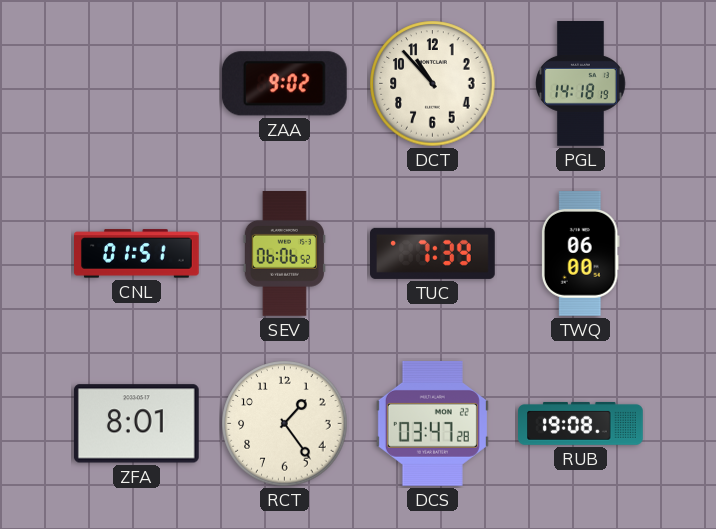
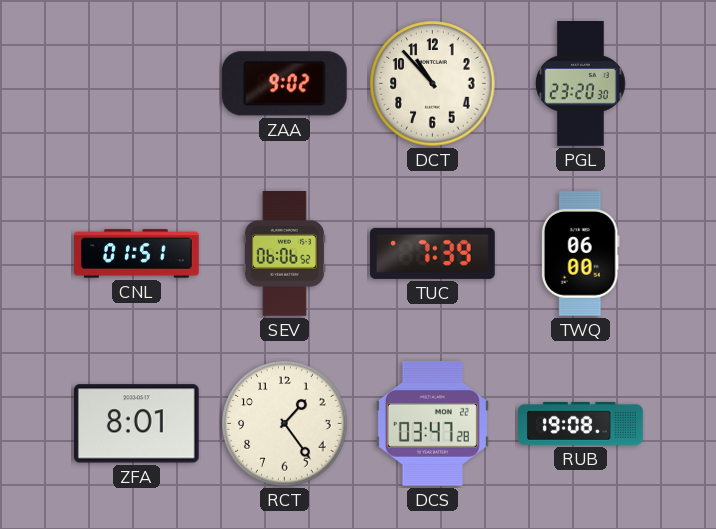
PGL: 14:18 -> 23:20
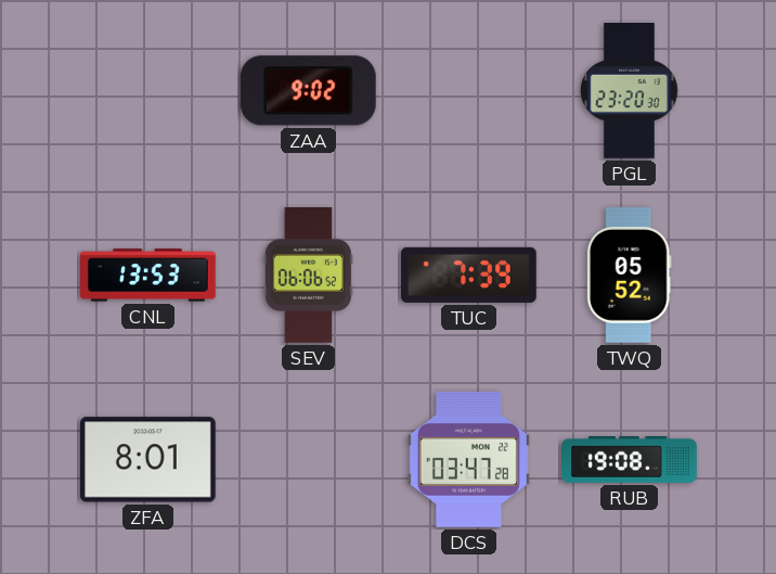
DCT: 10:53 -> none
CNL: 01:51 -> 13:53
TWQ: 06:00 -> 05:52
RCT: 1:24 -> none
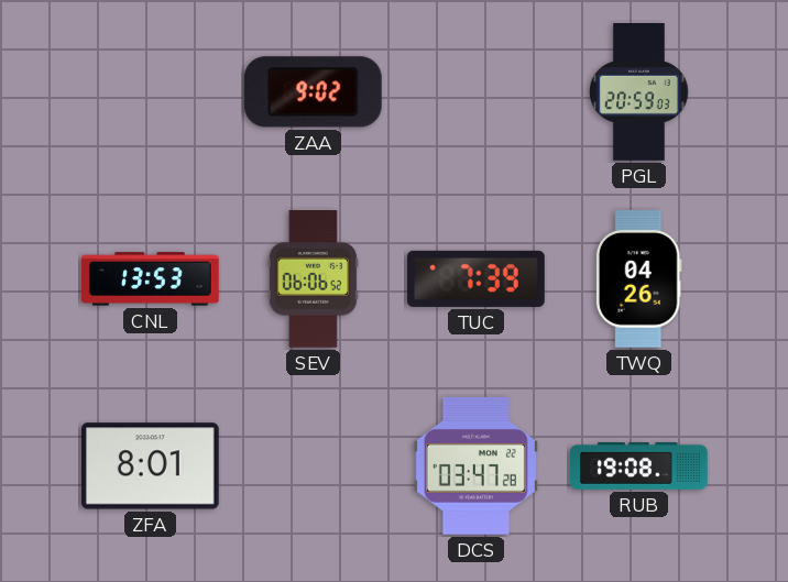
PGL: 23:20 -> 20:59
TWQ: 05:52 -> 04:26
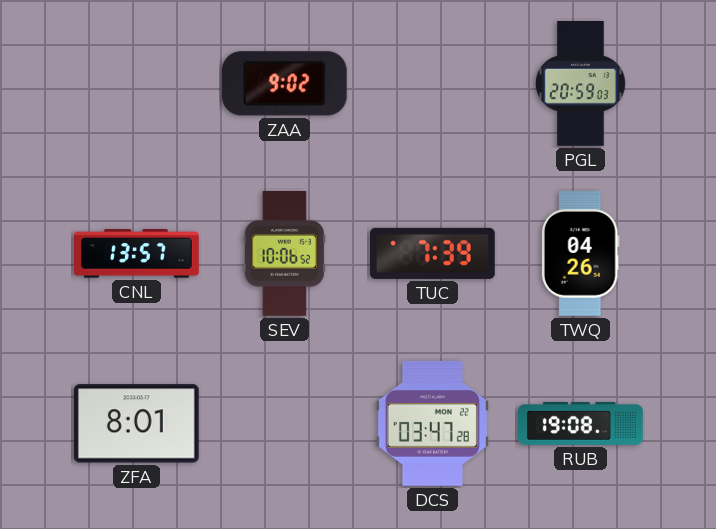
CNL: 13:53 -> 13:57
SEV: 06:06 -> 10:06
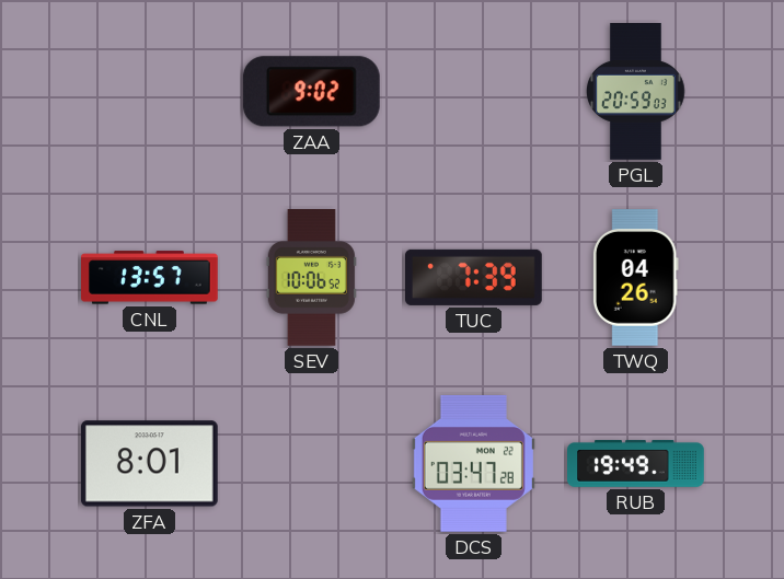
RUB: 19:08 -> 19:49
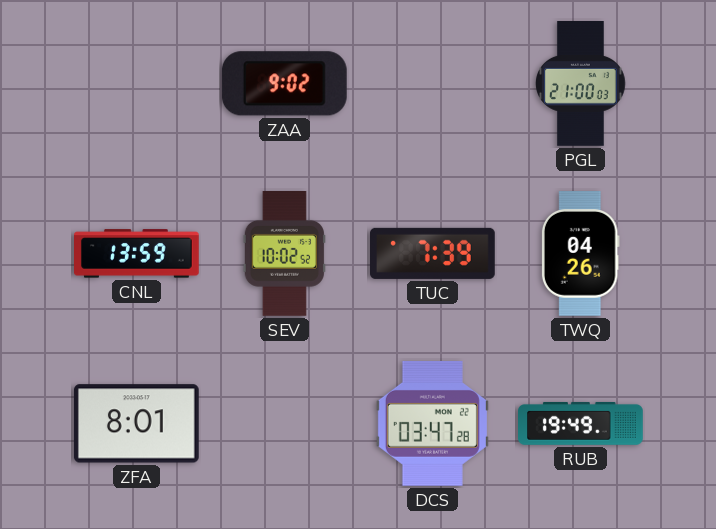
PGL: 20:59 -> 21:00
CNL: 13:57 -> 13:59
SEV: 10:06 -> 10:02
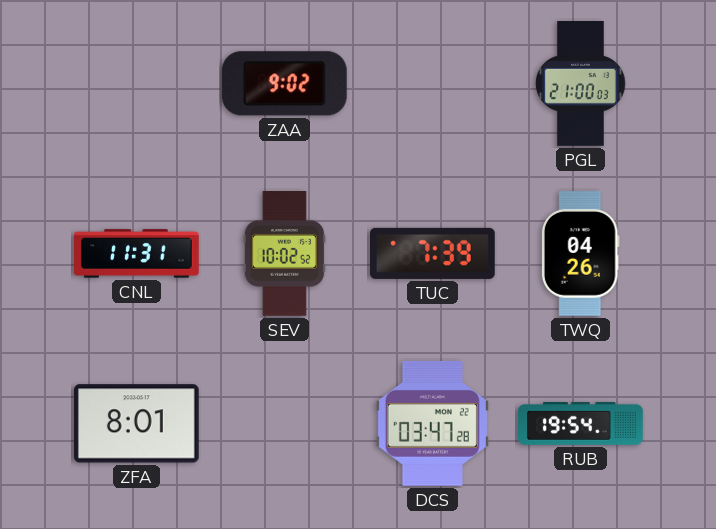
CNL: 13:59 -> 11:31
RUB: 19:49 -> 19:54
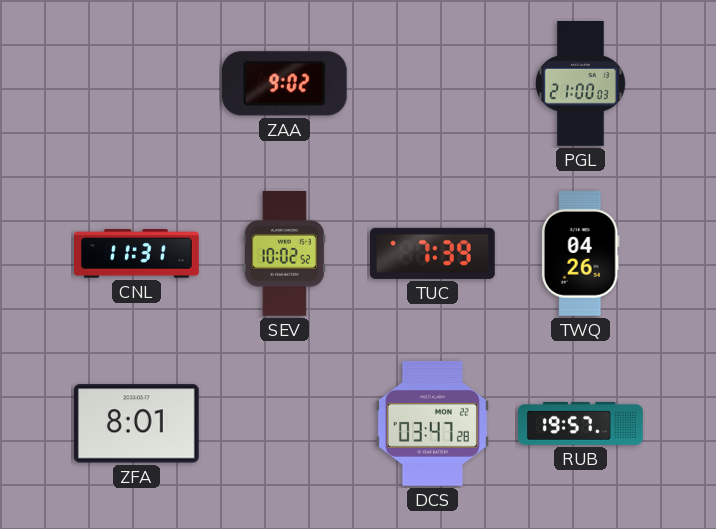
RUB: 19:54 -> 19:57
